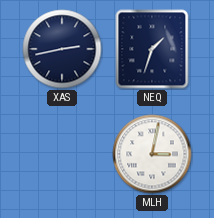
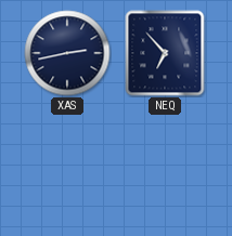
NEQ: 1:33 -> 6:53
MLH: 3:02 -> none
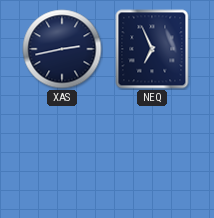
NEQ: 6:53 -> 6:56
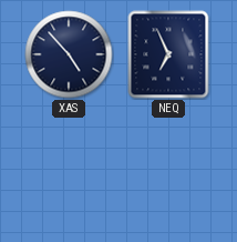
XAS: 2:43 -> 4:53
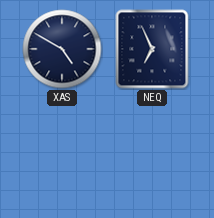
XAS: 4:53 -> 4:50
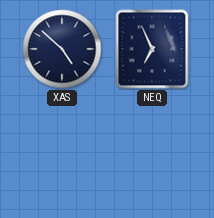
XAS: 4:50 -> 4:52
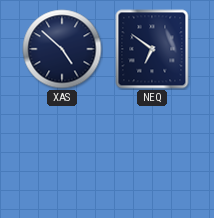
NEQ: 6:56 -> 6:51
